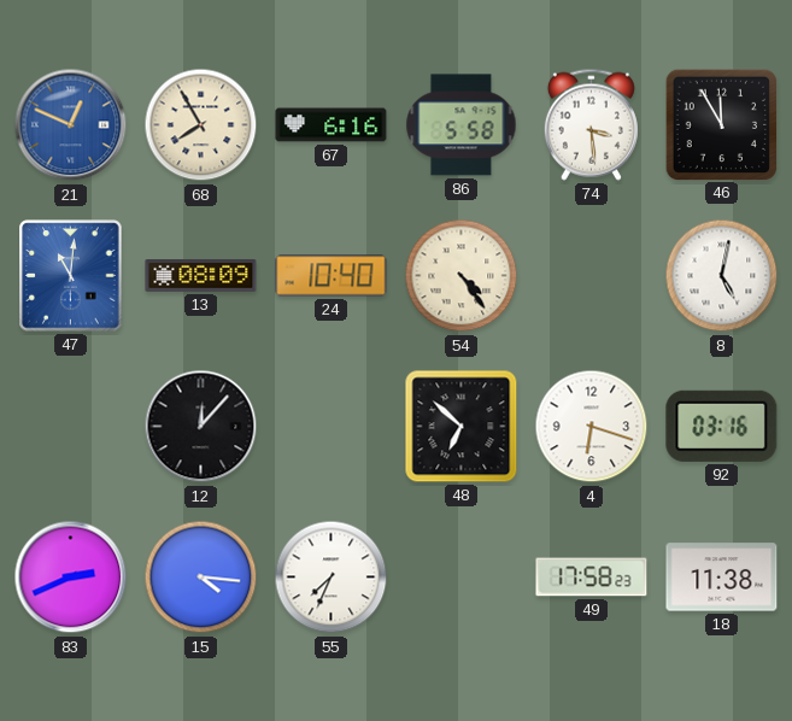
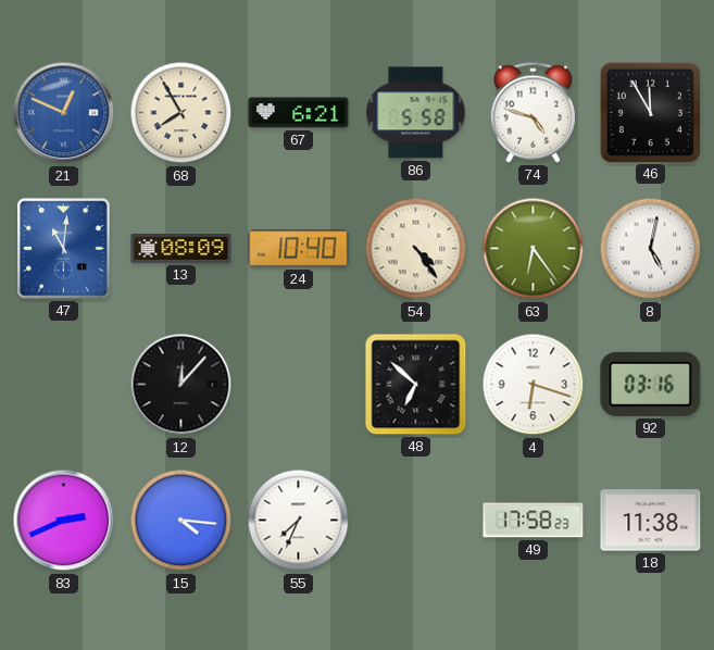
67: 6:16 -> 6:21
74: 3:29 -> 4:48
63: none -> 6:24
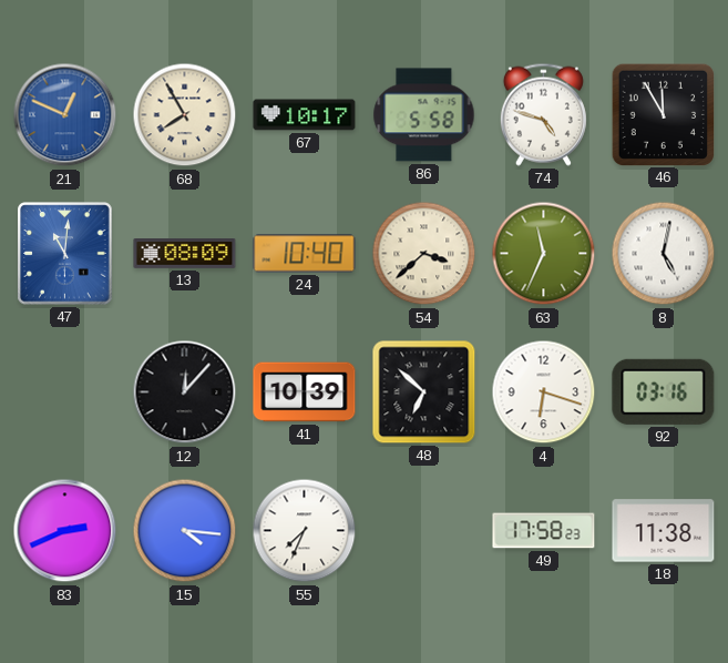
67: 6:21 -> 10:17
54: 4:24 -> 3:38
63: 6:24 -> 11:34
41: none -> 10:39
